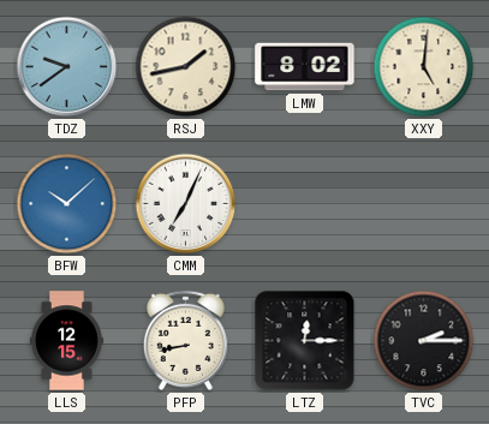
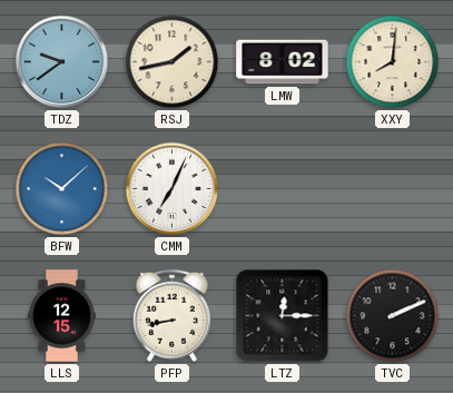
XXY: 5:01 -> 8:01
TVC: 2:15 -> 2:11
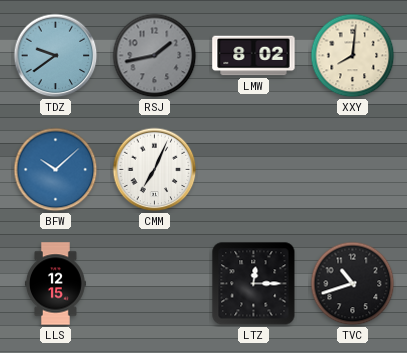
RSJ dial: cream -> grey
PFP: 8:43 -> none
TVC: 2:11 -> 10:42
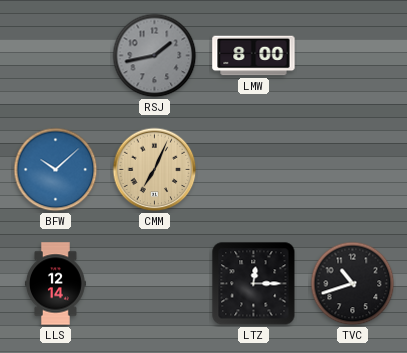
TDZ: 9:39 -> none
LMW: 8:02 -> 8:00
XXY: 8:01 -> none
CMM dial: white -> champagne
LLS: 12:15 -> 12:14
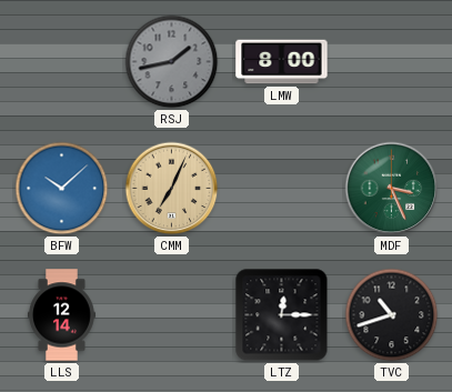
MDF: none -> 3:26
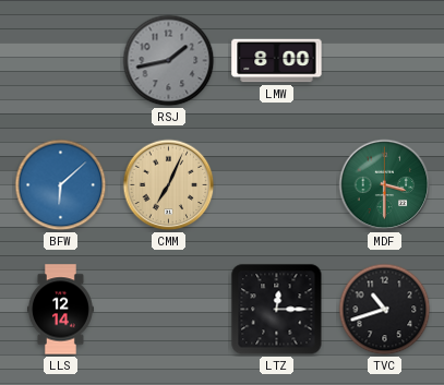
BFW: 10:08 -> 6:08
MDF: 3:26 -> 3:30
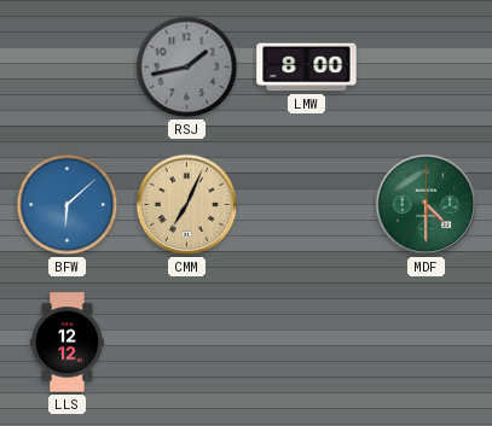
MDF: 3:30 -> 4:30
LLS: 12:14 -> 12:12
LTZ: 12:15 -> none
TVC: 10:42 -> none
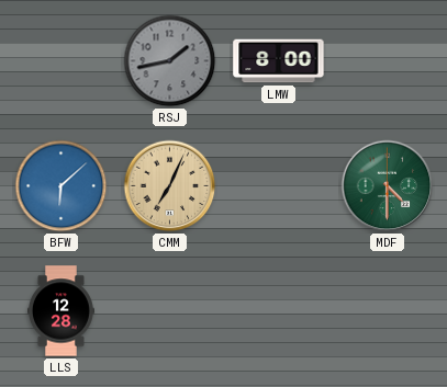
LLS: 12:12 -> 12:28
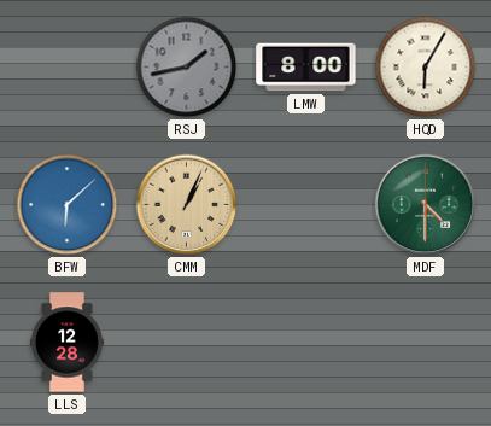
HQD: none -> 6:05
CMM: 7:04 -> 1:04
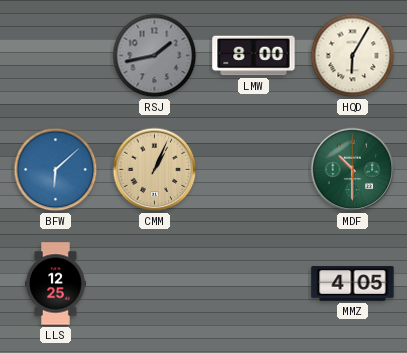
MDF: 4:30 -> 10:30
LLS: 12:28 -> 12:25
MMZ: none -> 4:05
